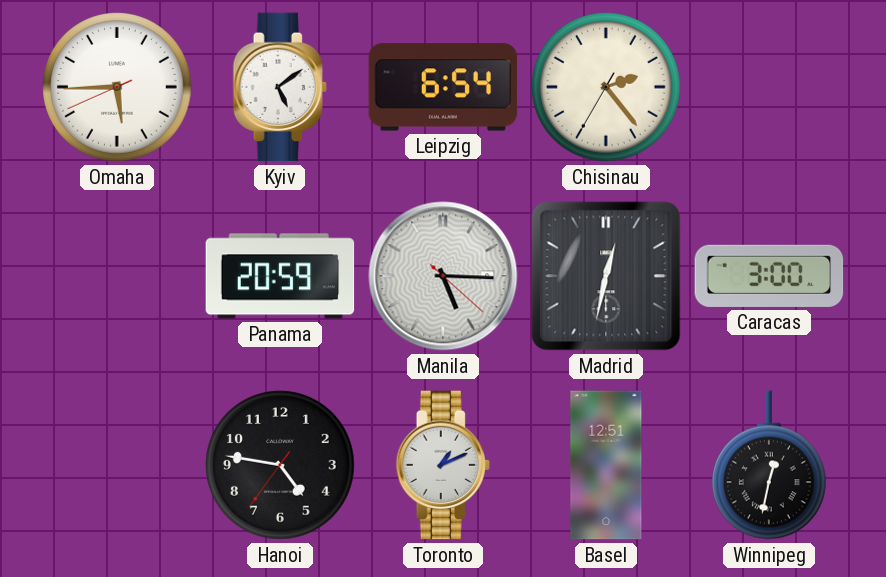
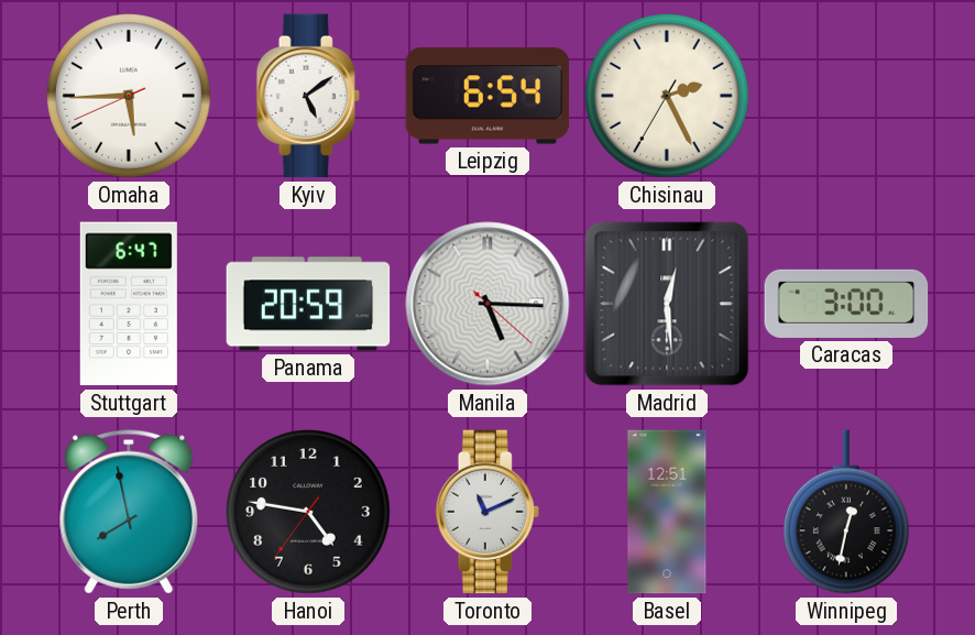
Chisinau: 2:23 -> 2:25
Stuttgart: none -> 6:47
Madrid: 12:32 -> 12:29
Perth: none -> 7:58
Toronto: 1:11 -> 11:11
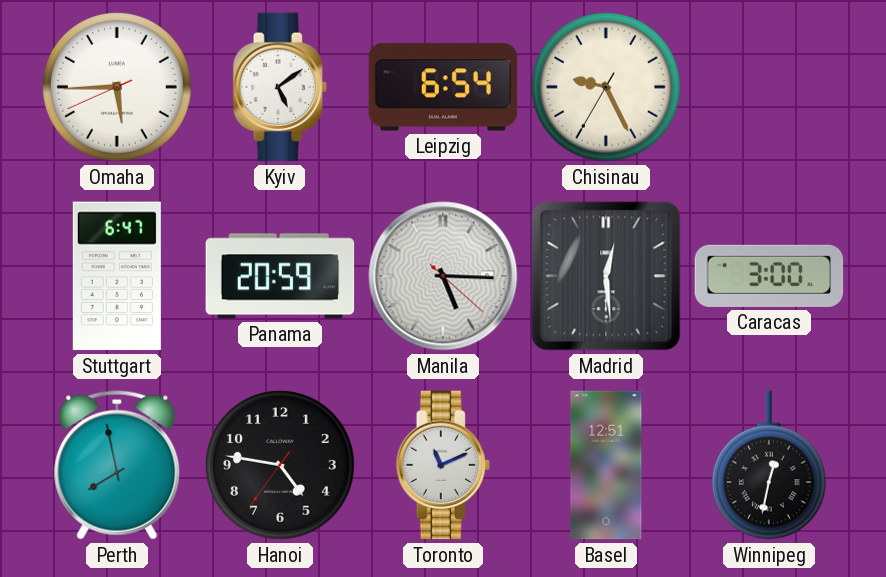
Chisinau: 2:25 -> 9:25
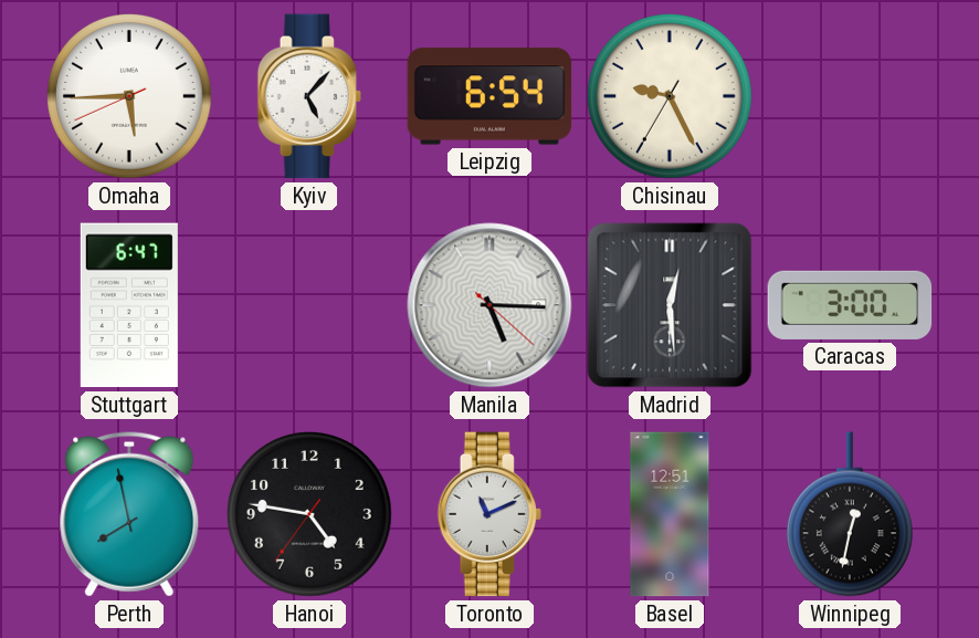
Kyiv: 5:09 -> 5:07
Panama: 20:59 -> none
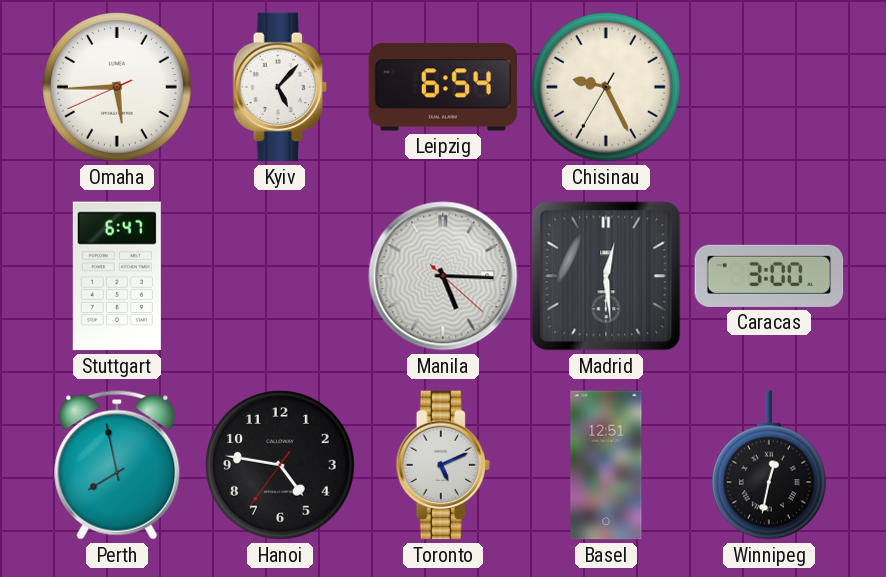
Toronto: 11:11 -> 5:11
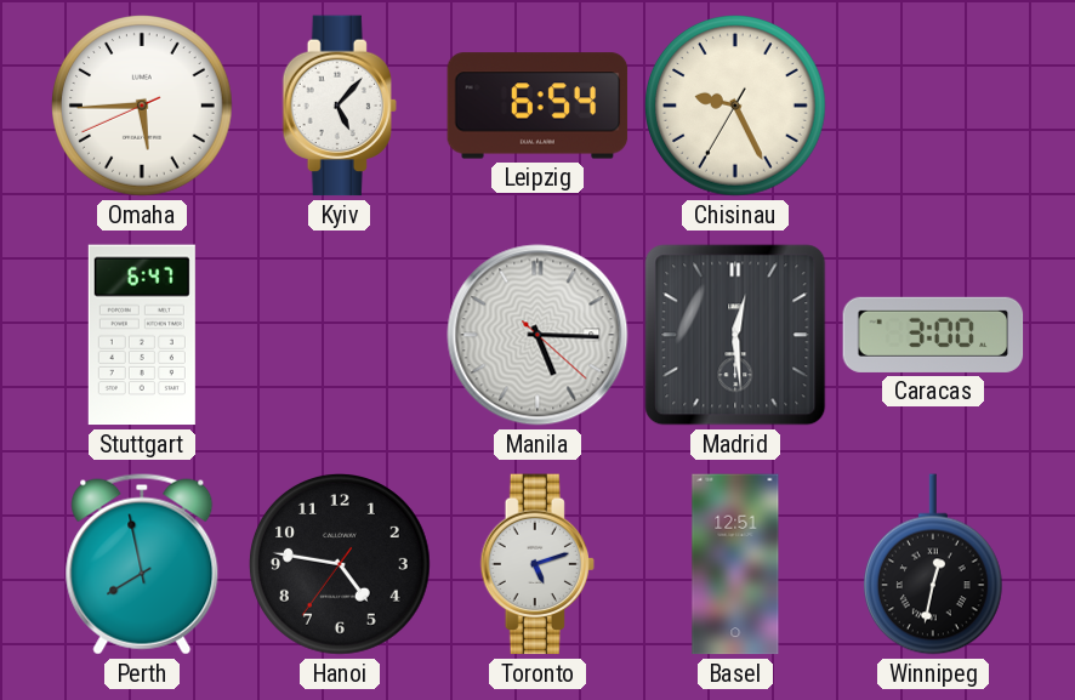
Toronto: 5:11 -> 5:12
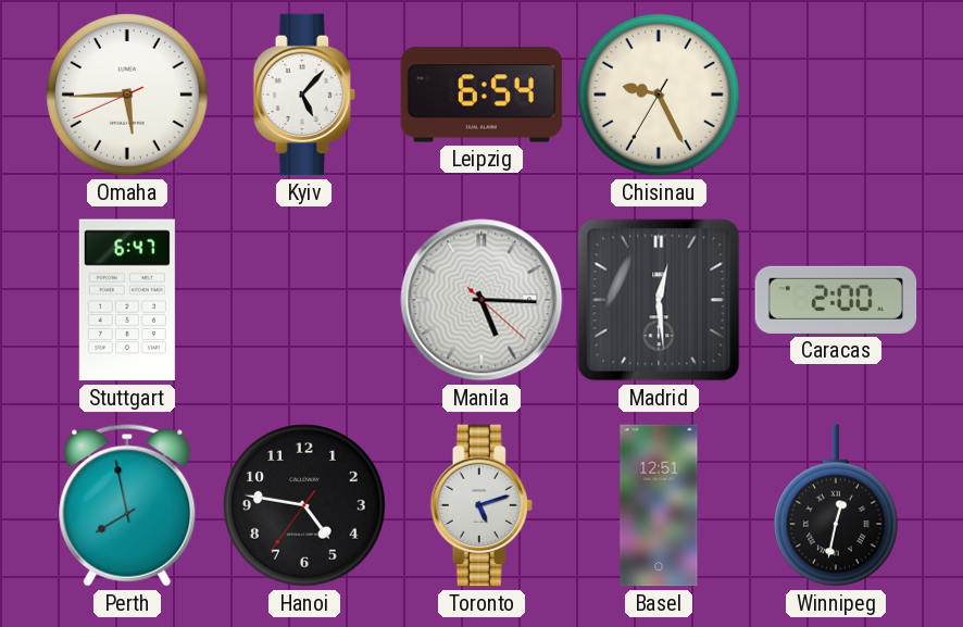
Caracas: 3:00 -> 2:00
